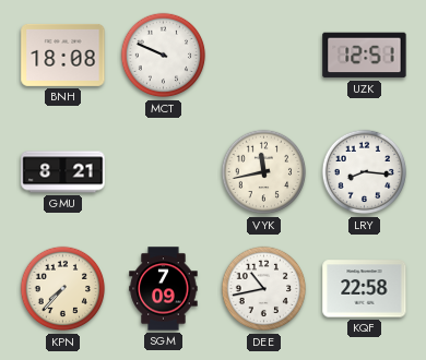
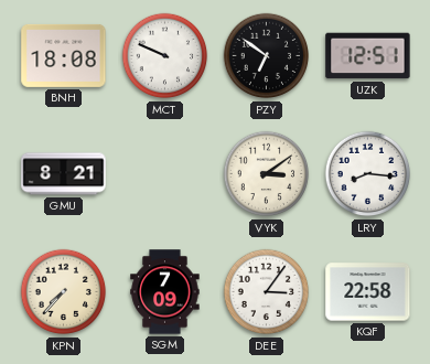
PZY: none -> 6:51
VYK: 11:43 -> 3:09
DEE: 10:43 -> 3:06
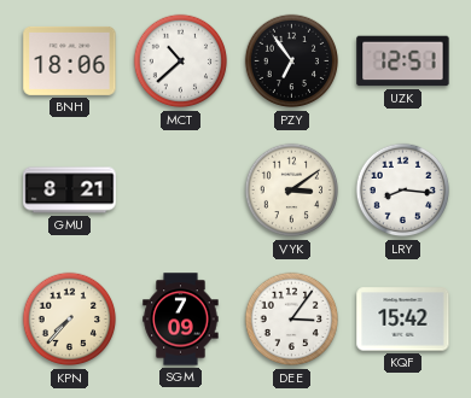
BNH: 18:08 -> 18:06
MCT: 9:49 -> 10:38
PZY: 6:51 -> 6:54
KQF: 22:58 -> 15:42
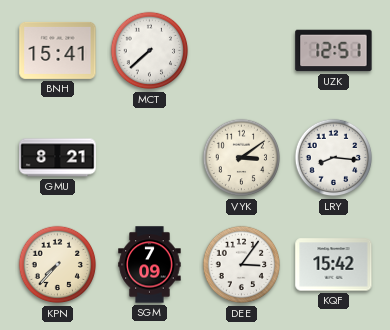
BNH: 18:06 -> 15:41
MCT: 10:38 -> 7:38
PZY: 6:54 -> none
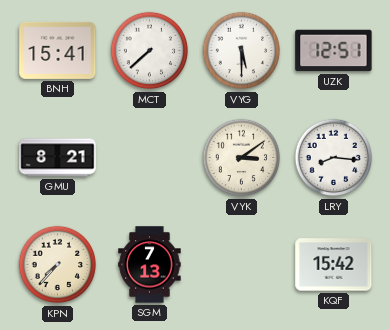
VYG: none -> 5:30
SGM: 7:09 -> 7:13
DEE: 3:06 -> none
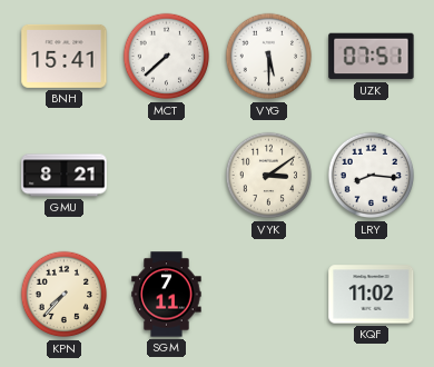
UZK: 12:51 -> 07:51
SGM: 7:13 -> 7:11
KQF: 15:42 -> 11:02
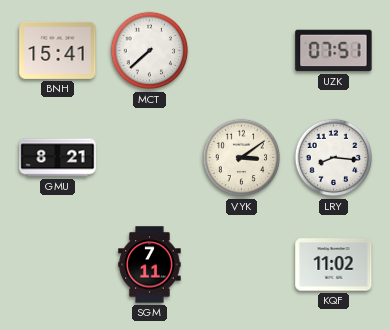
VYG: 5:30 -> none
KPN: 7:37 -> none
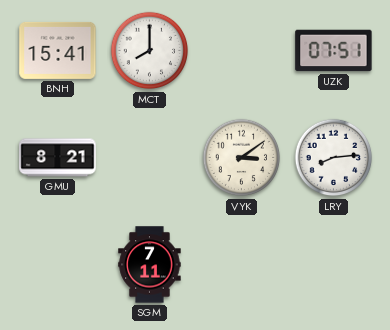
MCT: 7:38 -> 8:00
LRY: 8:16 -> 8:14
KQF: 11:02 -> none
